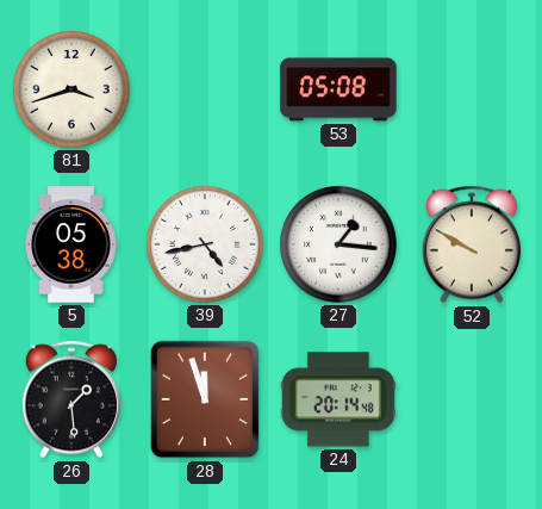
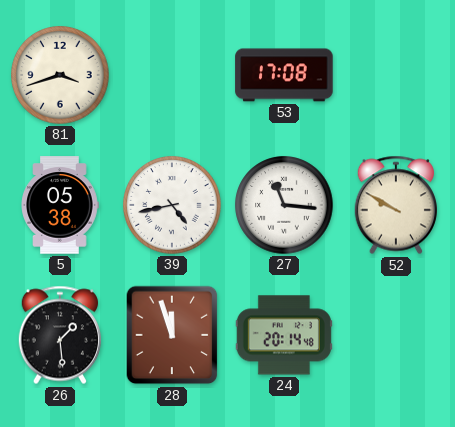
53: 05:08 -> 17:08
27: 1:16 -> 11:16
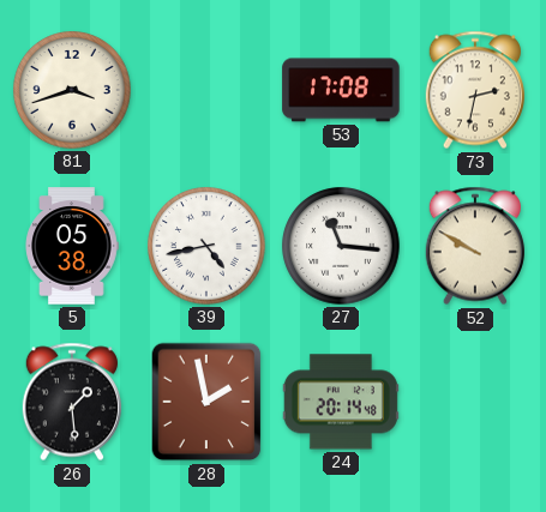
73: none -> 2:32
28: 11:57 -> 1:58
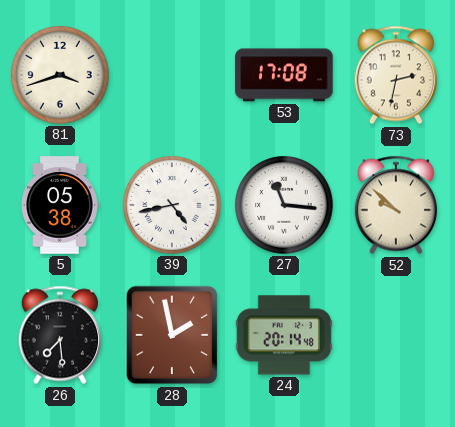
52: 9:50 -> 9:52
26: 1:29 -> 7:29
